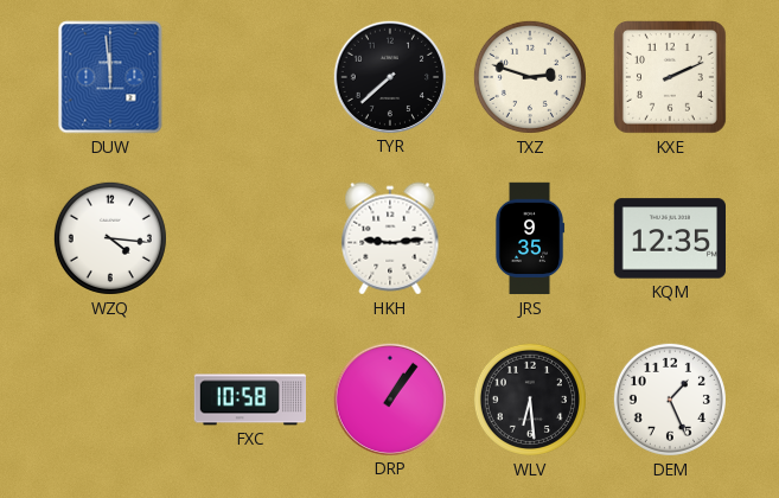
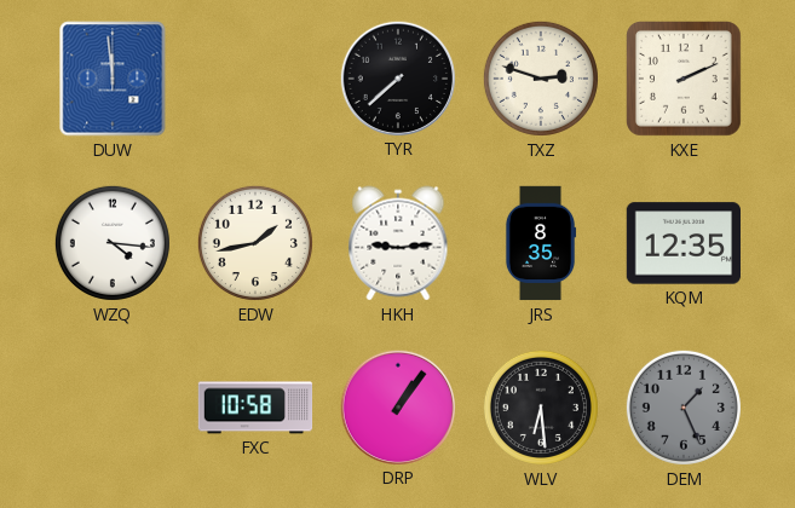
EDW: none -> 1:43
JRS: 9:35 -> 8:35
DEM dial: white -> grey
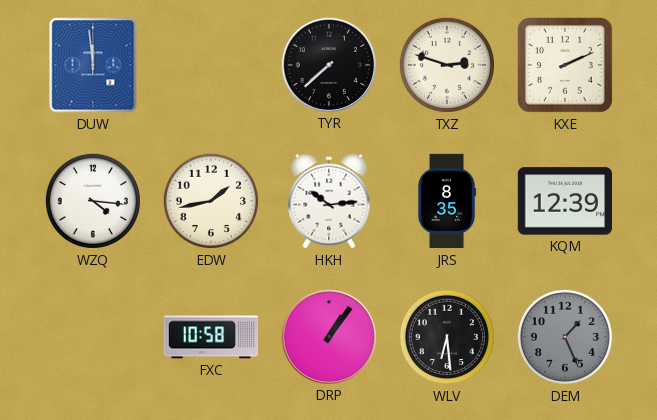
HKH: 9:14 -> 10:14
KQM: 12:35 -> 12:39
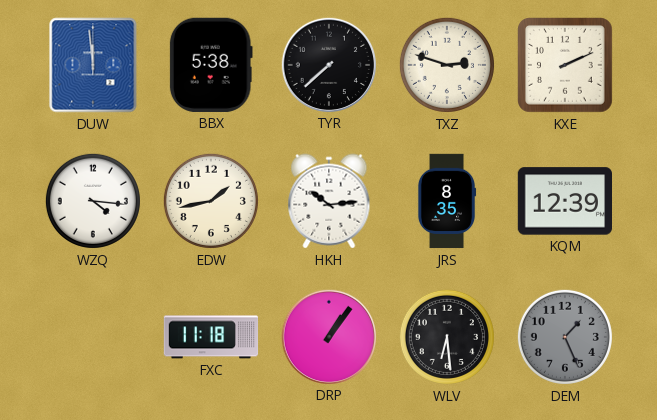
BBX: none -> 5:38
FXC: 10:58 -> 11:18
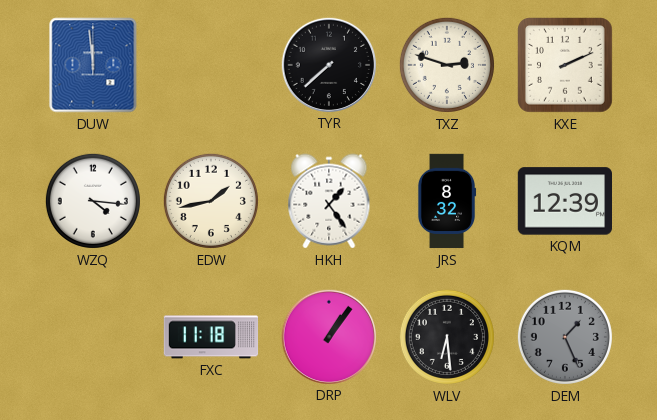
BBX: 5:38 -> none
HKH: 10:14 -> 1:24
JRS: 8:35 -> 8:32
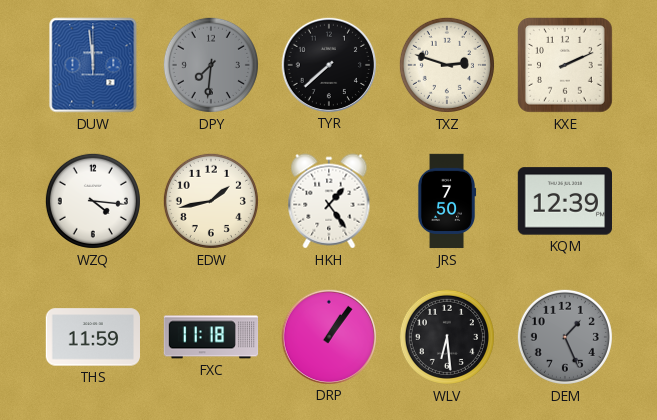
DPY: none -> 7:31
JRS: 8:32 -> 7:50
THS: none -> 11:59
